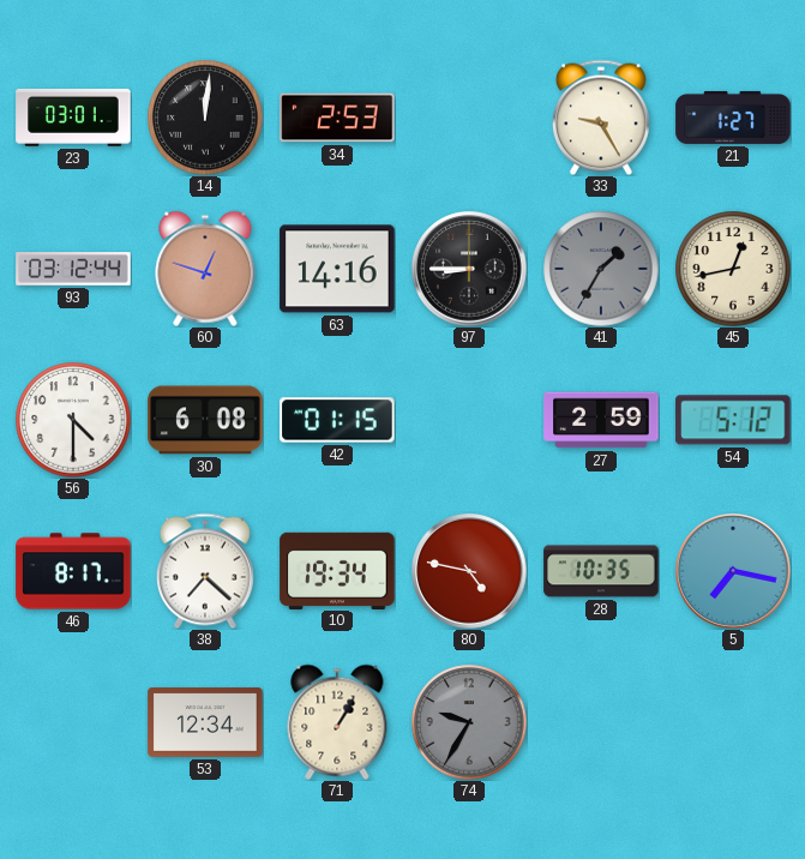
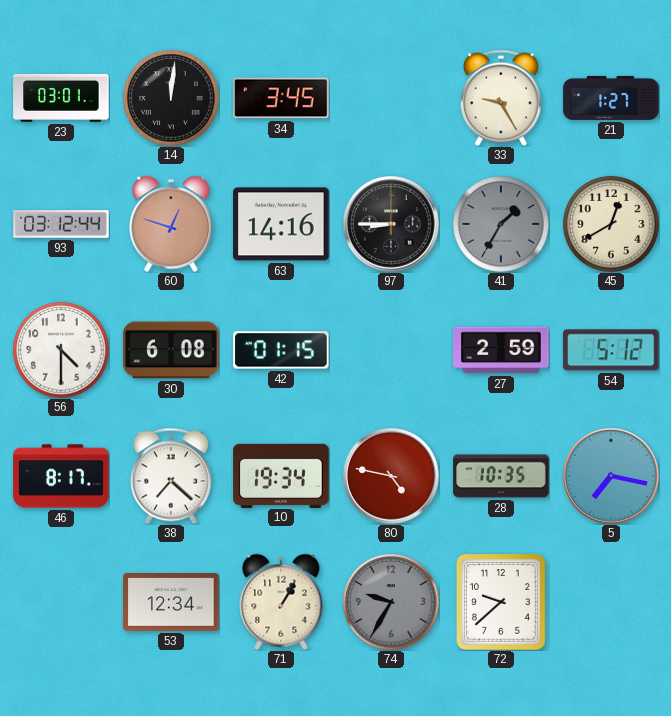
34: 2:53 -> 3:45
45: 12:43 -> 12:40
72: none -> 9:38
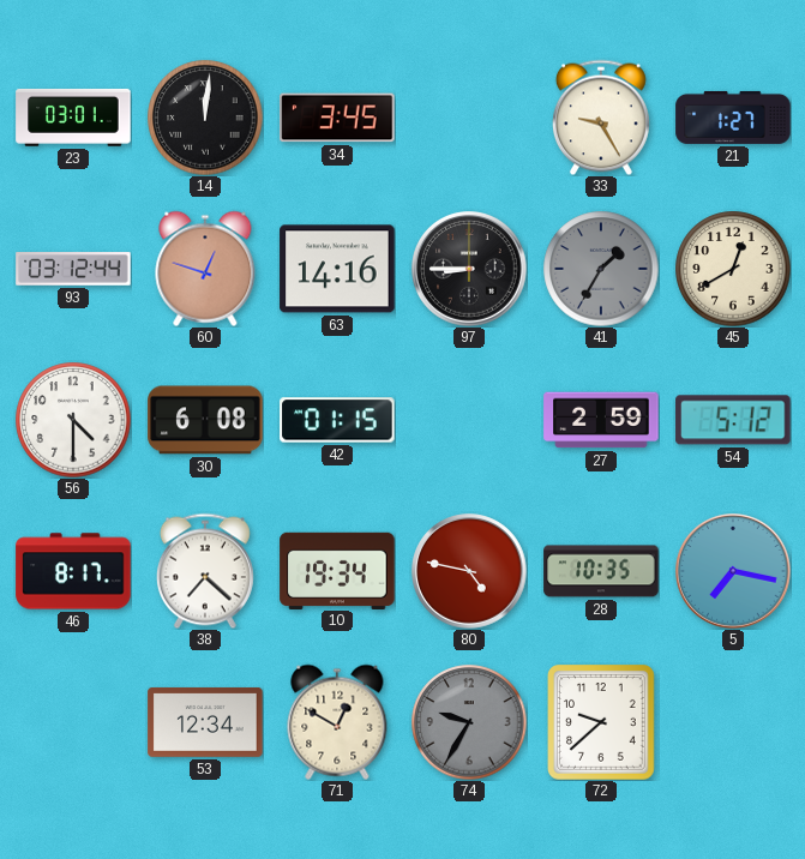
71: 1:05 -> 12:50
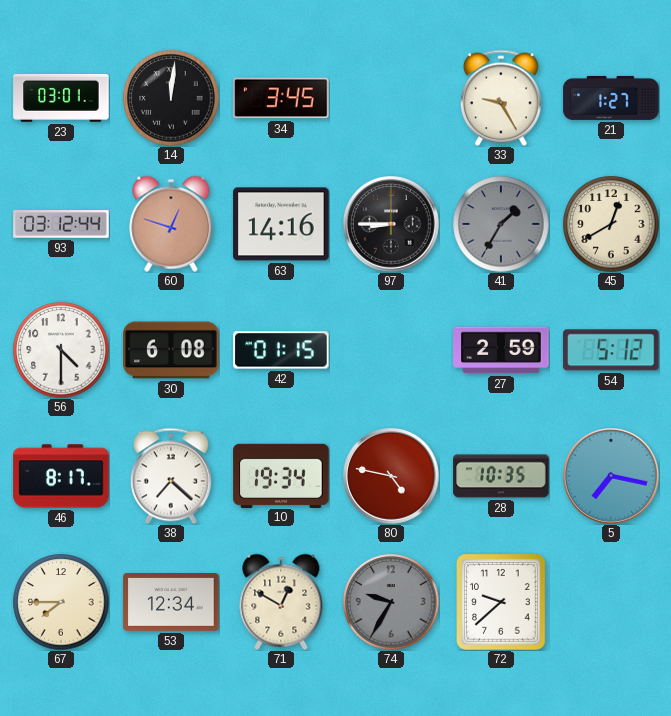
67: none -> 7:45
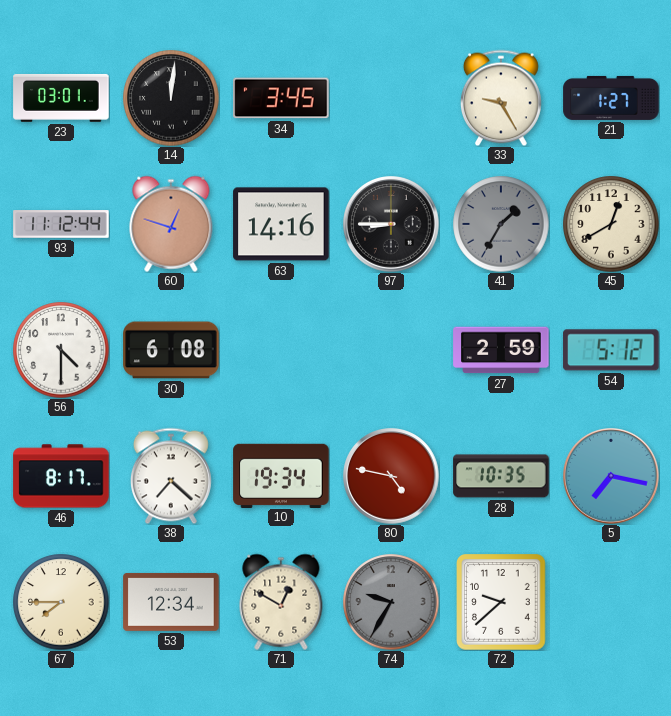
93: 03:12 -> 11:12
42: 01:15 -> none
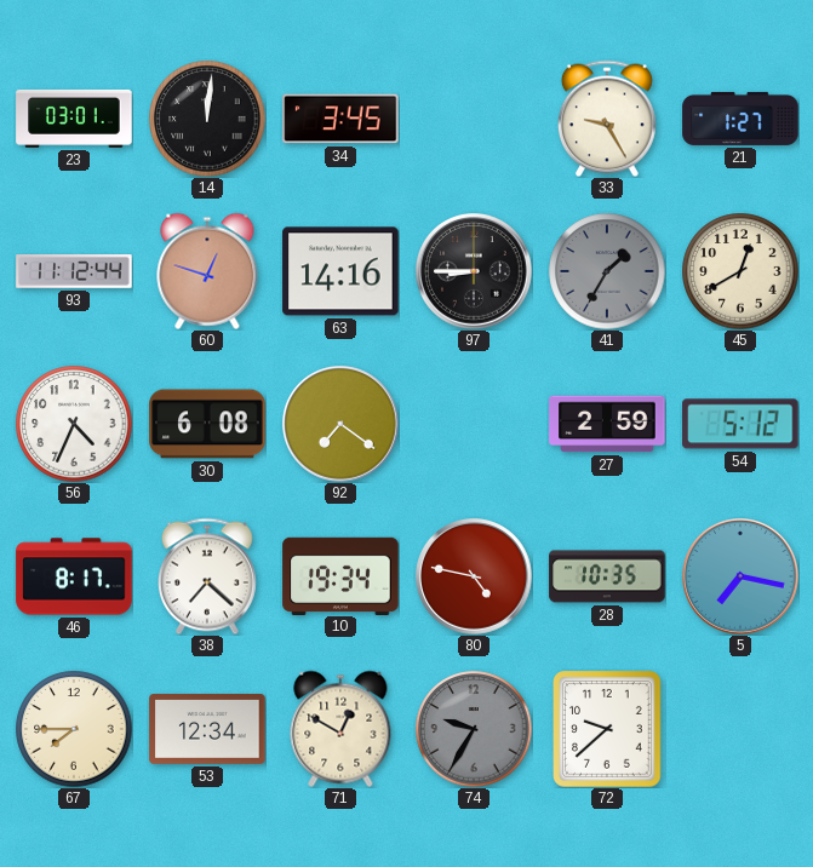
56: 4:30 -> 4:34
92: none -> 7:21
